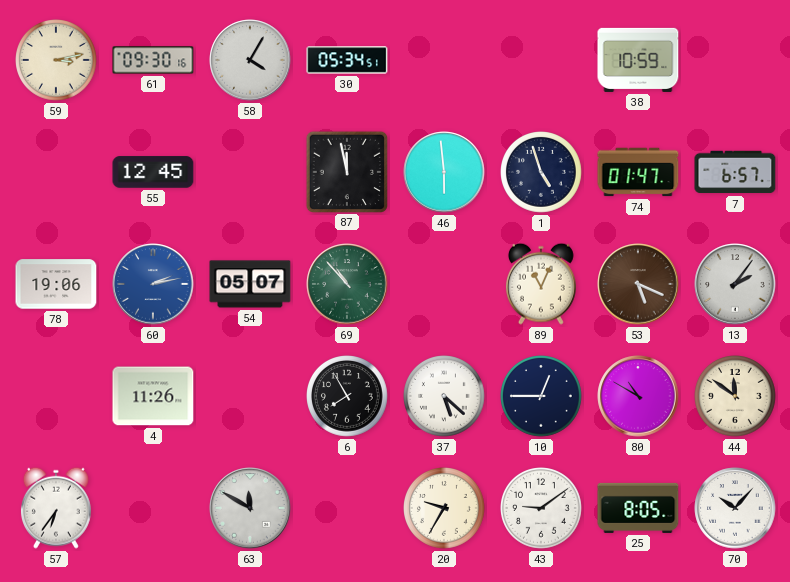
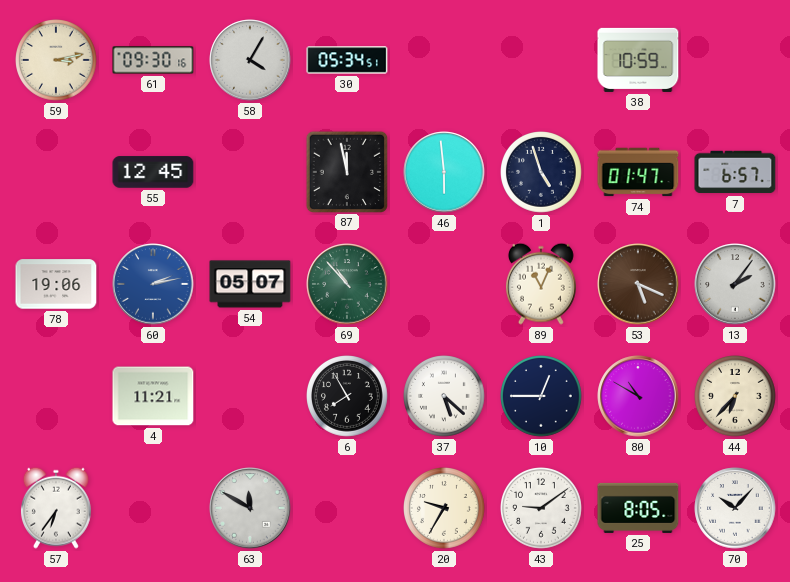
4: 11:26 -> 11:21
44: 11:51 -> 6:37
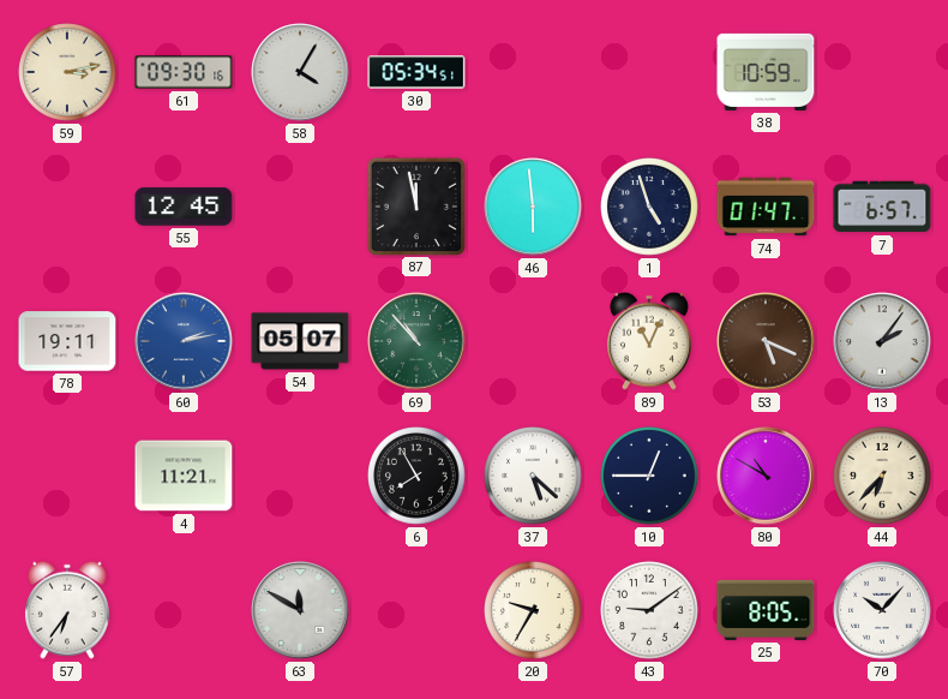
78: 19:06 -> 19:11
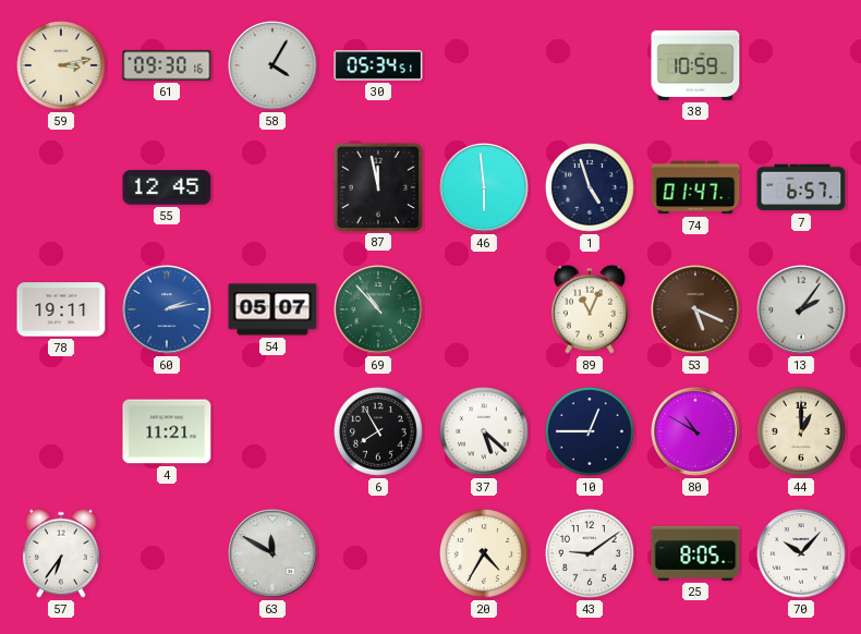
44: 6:37 -> 1:00
20: 9:35 -> 4:35
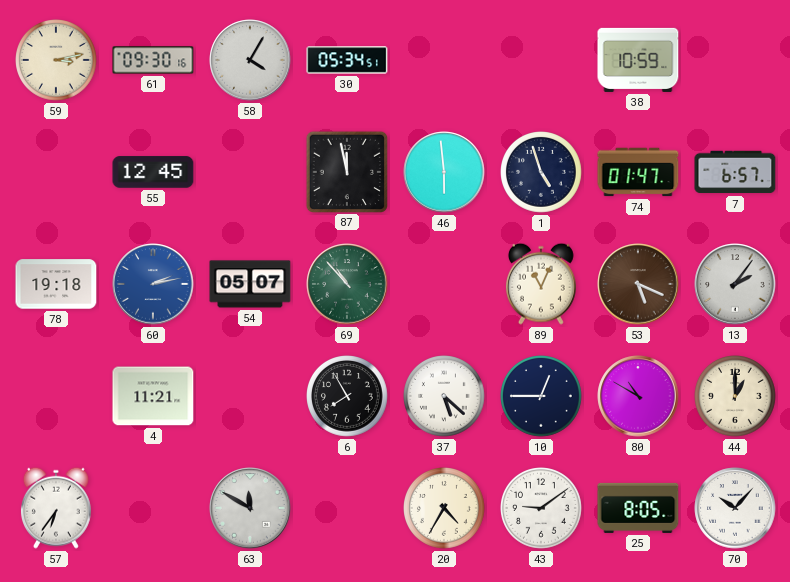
78: 19:11 -> 19:18
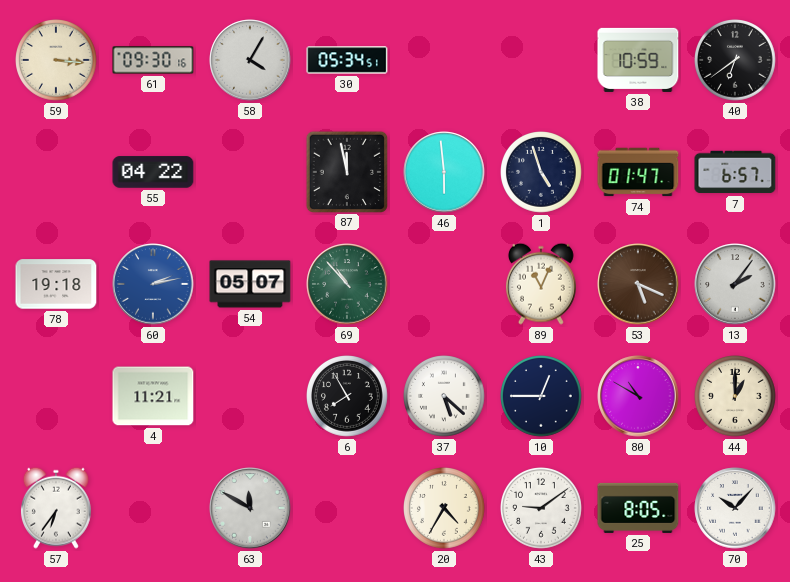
59: 3:13 -> 3:16
40: none -> 6:39
55: 12:45 -> 04:22
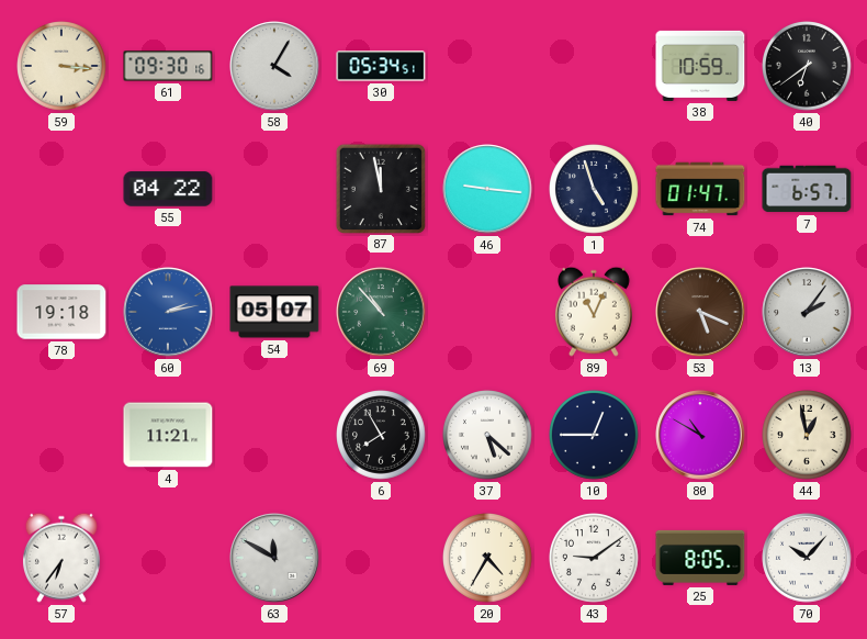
46: 5:59 -> 9:16
44: 1:00 -> 12:58
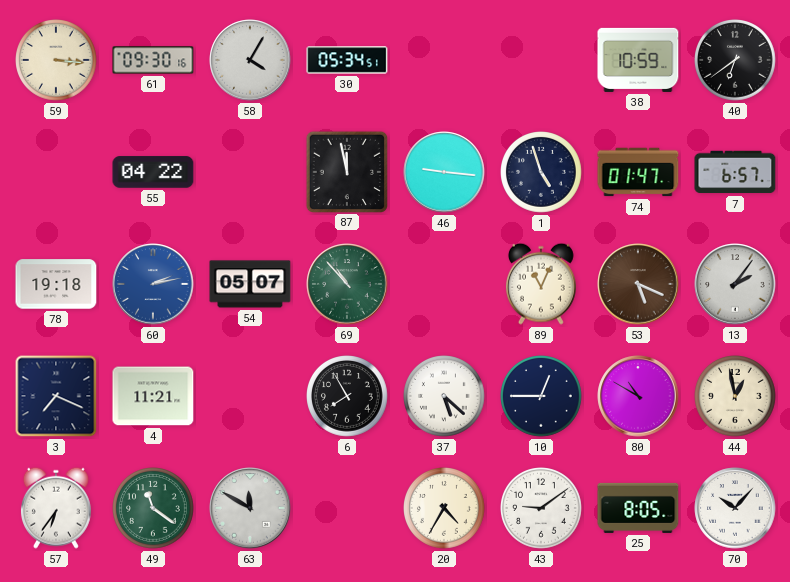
3: none -> 7:19
49: none -> 11:21
